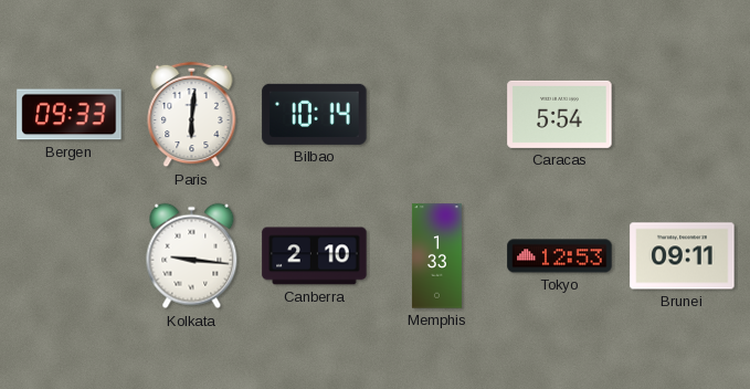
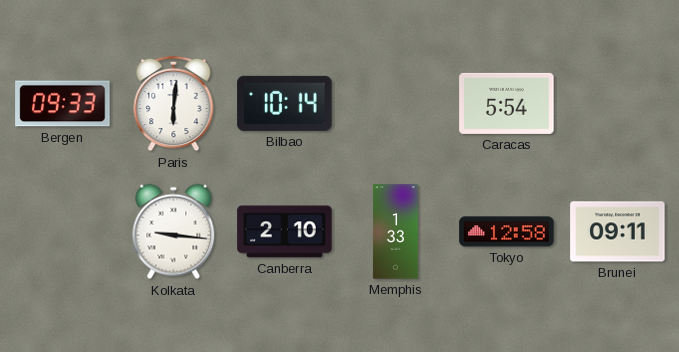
Tokyo: 12:53 -> 12:58
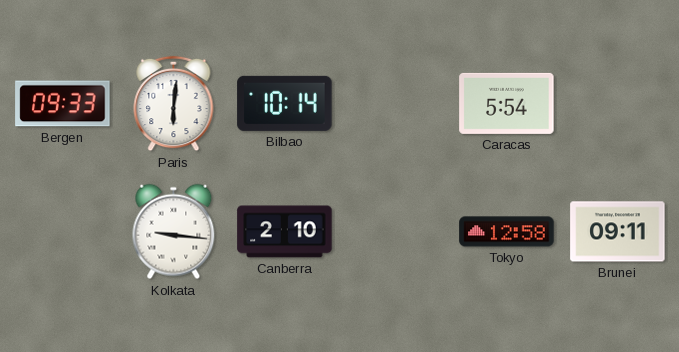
Memphis: 1:33 -> none
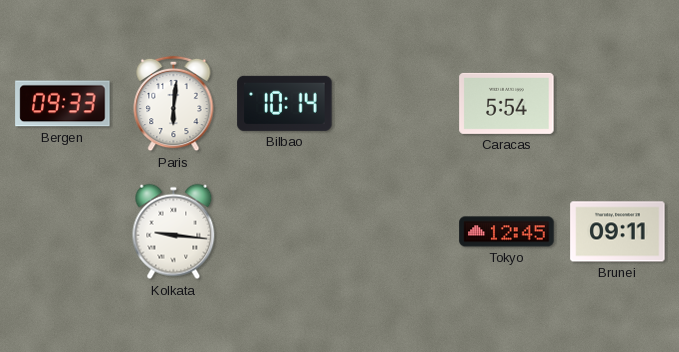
Canberra: 2:10 -> none
Tokyo: 12:58 -> 12:45
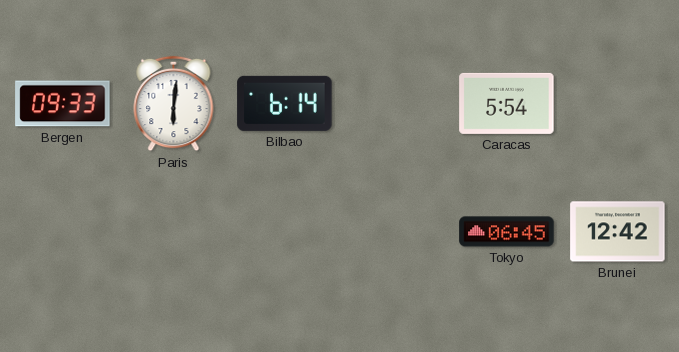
Bilbao: 10:14 -> 6:14
Kolkata: 9:16 -> none
Tokyo: 12:45 -> 06:45
Brunei: 09:11 -> 12:42
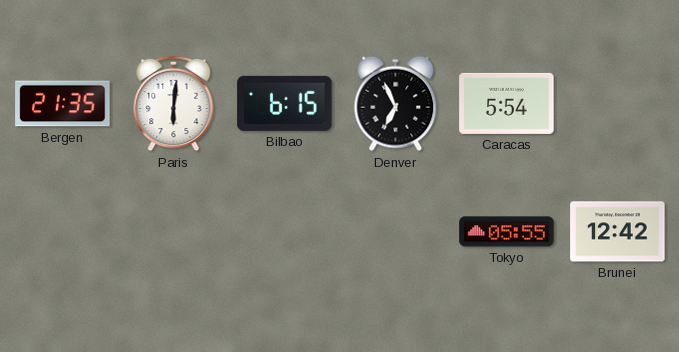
Bergen: 09:33 -> 21:35
Bilbao: 6:14 -> 6:15
Denver: none -> 6:56
Tokyo: 06:45 -> 05:55
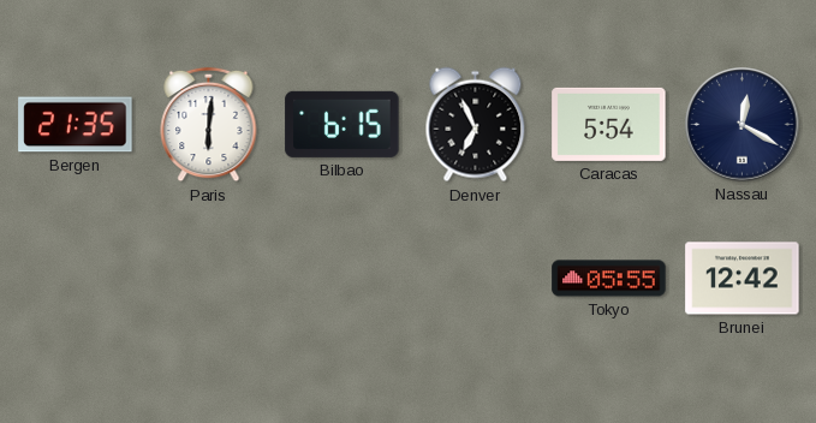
Nassau: none -> 12:20
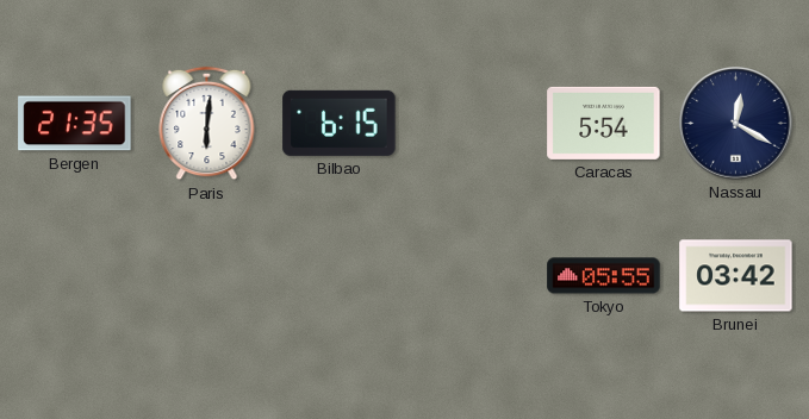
Denver: 6:56 -> none
Brunei: 12:42 -> 03:42
